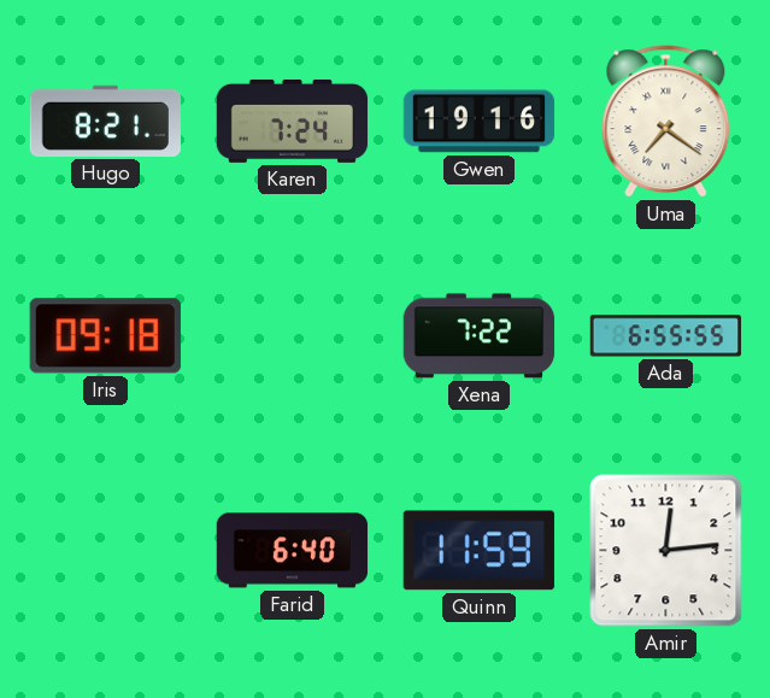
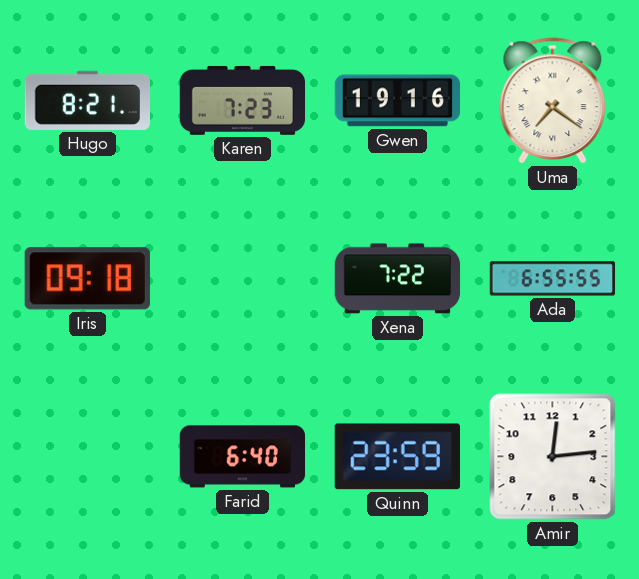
Karen: 7:24 -> 7:23
Quinn: 11:59 -> 23:59
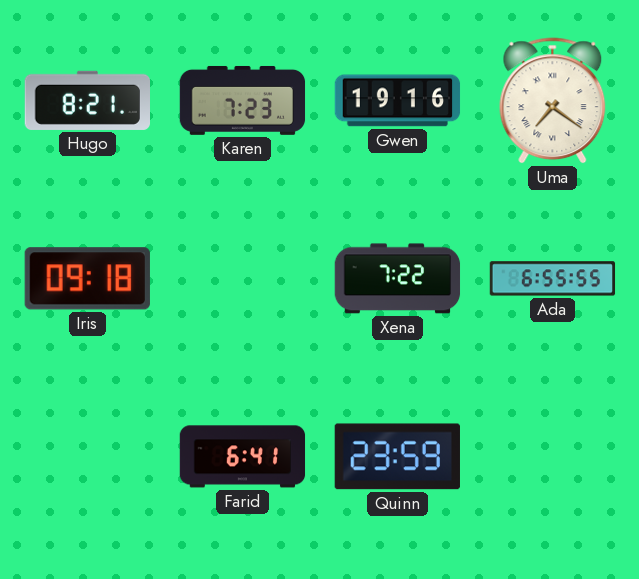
Farid: 6:40 -> 6:41
Amir: 12:14 -> none
